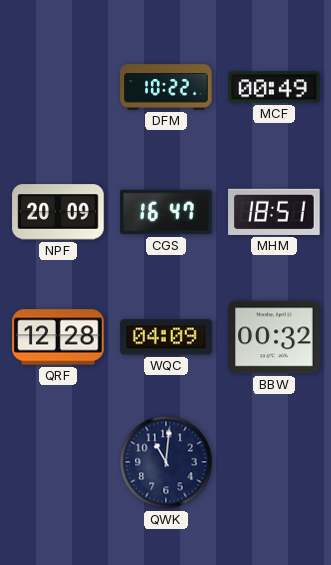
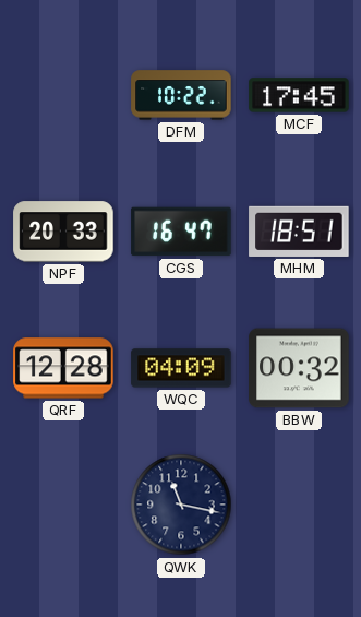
MCF: 00:49 -> 17:45
NPF: 20:09 -> 20:33
QWK: 11:01 -> 11:17
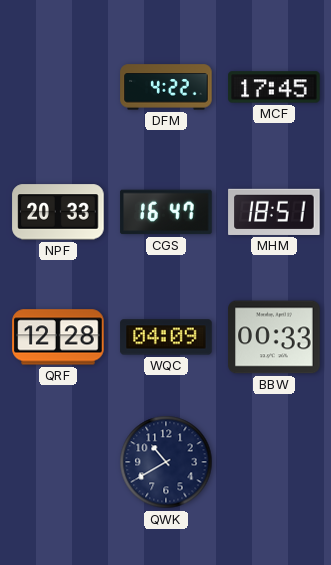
DFM: 10:22 -> 4:22
BBW: 00:32 -> 00:33
QWK: 11:17 -> 10:40
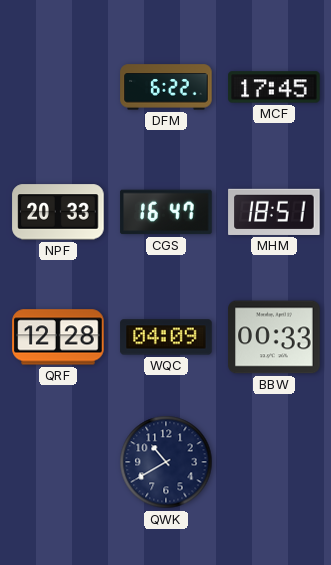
DFM: 4:22 -> 6:22
